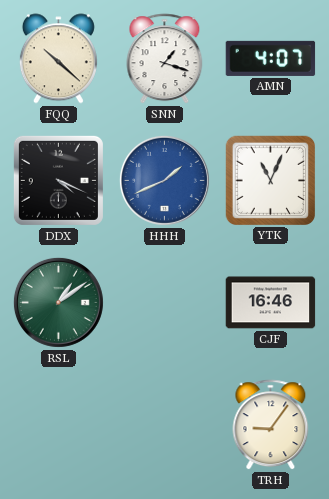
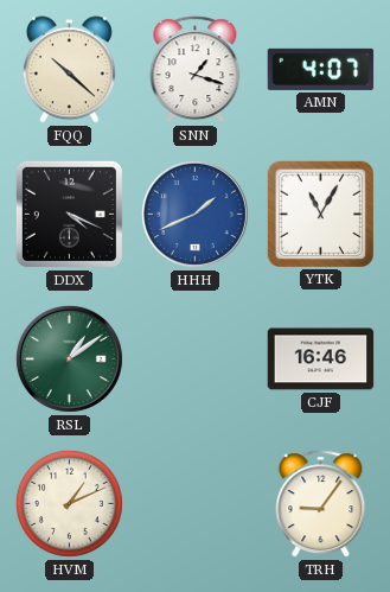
YTK: 11:04 -> 11:05
HVM: none -> 1:11
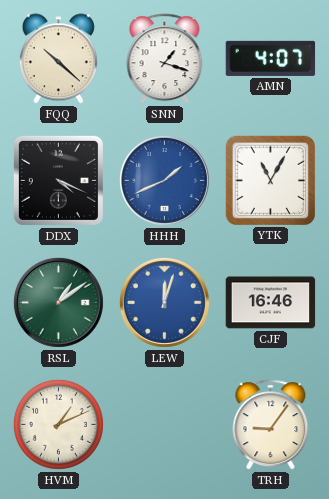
LEW: none -> 12:03
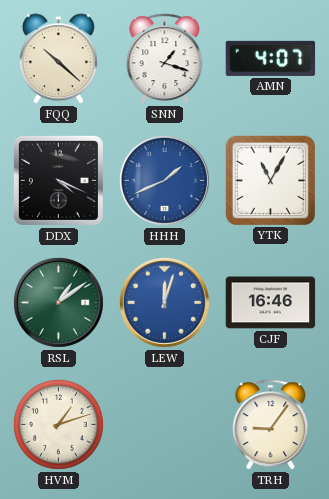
HVM: 1:11 -> 1:12
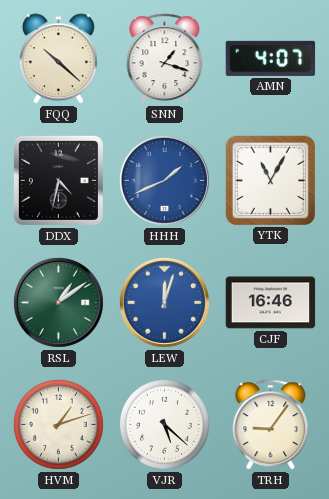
DDX: 4:19 -> 4:32
VJR: none -> 5:22
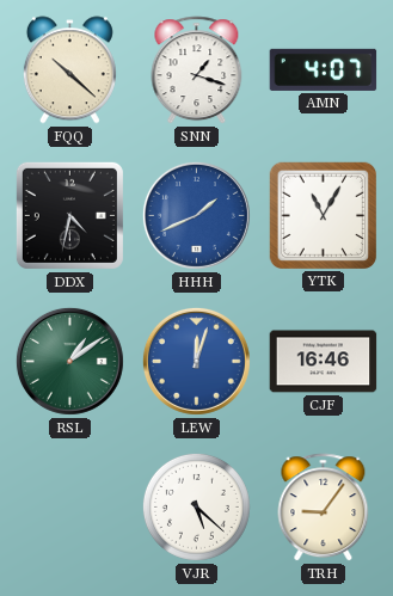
HVM: 1:12 -> none
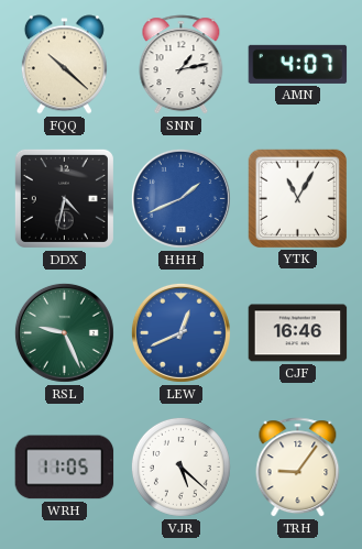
SNN: 1:18 -> 1:13
RSL: 1:09 -> 9:26
LEW: 12:03 -> 12:41
WRH: none -> 11:05
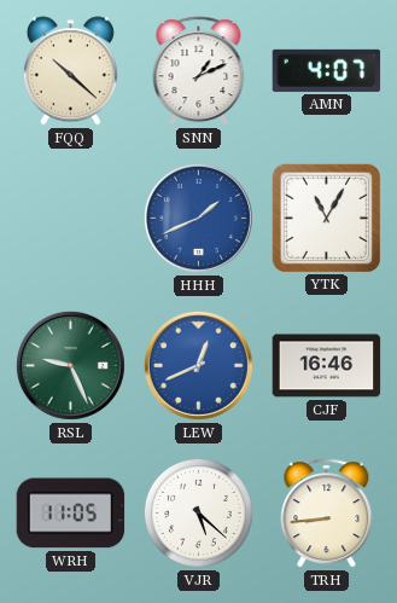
SNN: 1:13 -> 1:11
DDX: 4:32 -> none
TRH: 9:06 -> 8:44
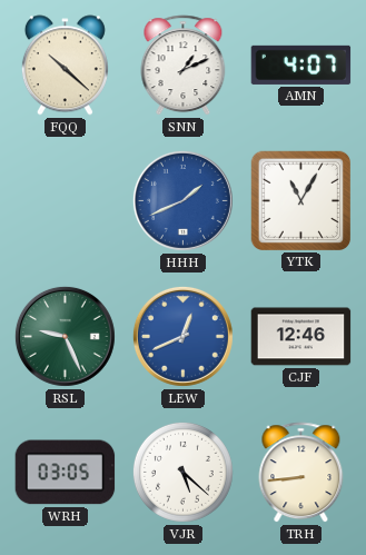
CJF: 16:46 -> 12:46
WRH: 11:05 -> 03:05
